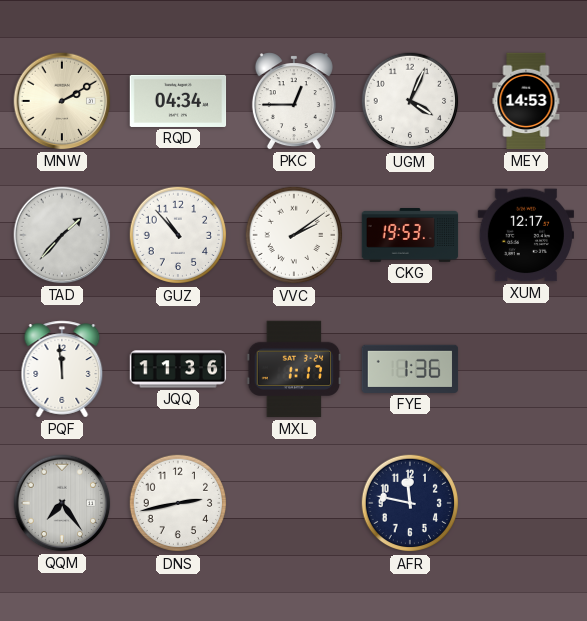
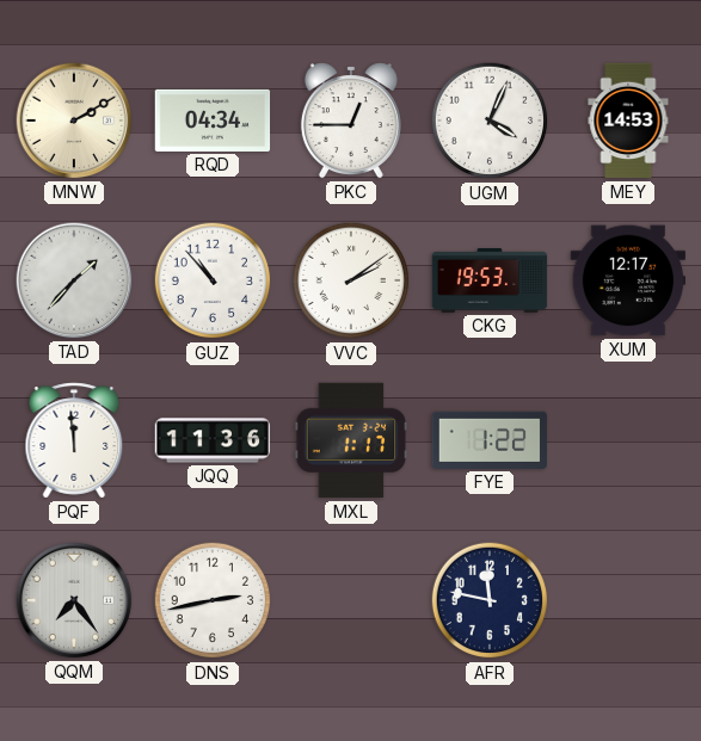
FYE: 1:36 -> 1:22
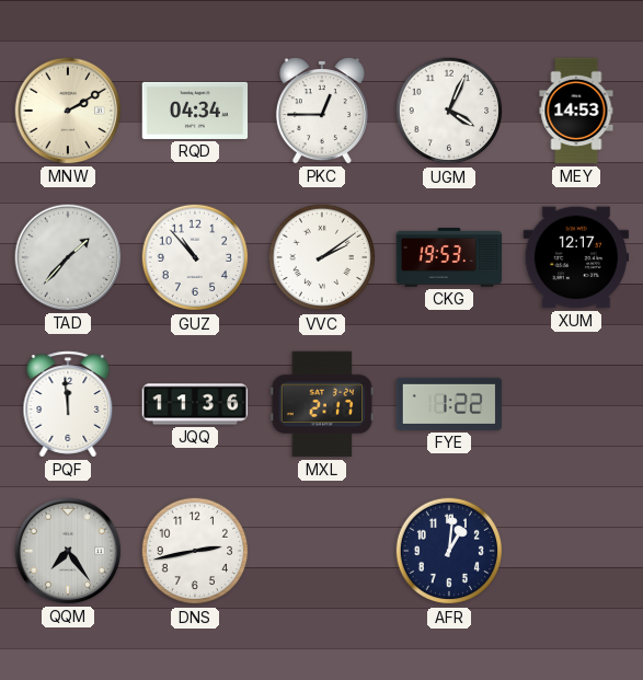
MXL: 1:17 -> 2:17
AFR: 11:47 -> 1:01
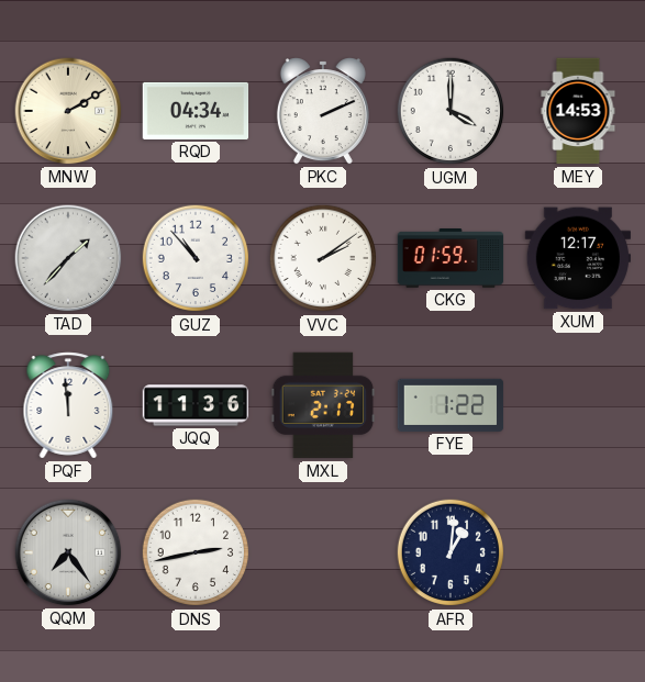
PKC: 12:45 -> 2:11
UGM: 4:04 -> 4:00
CKG: 19:53 -> 01:59
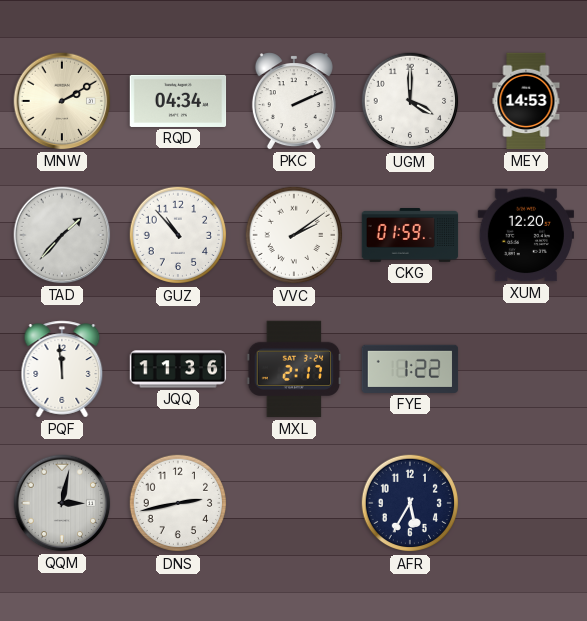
XUM: 12:17 -> 12:20
QQM: 7:24 -> 3:02
AFR: 1:01 -> 5:35
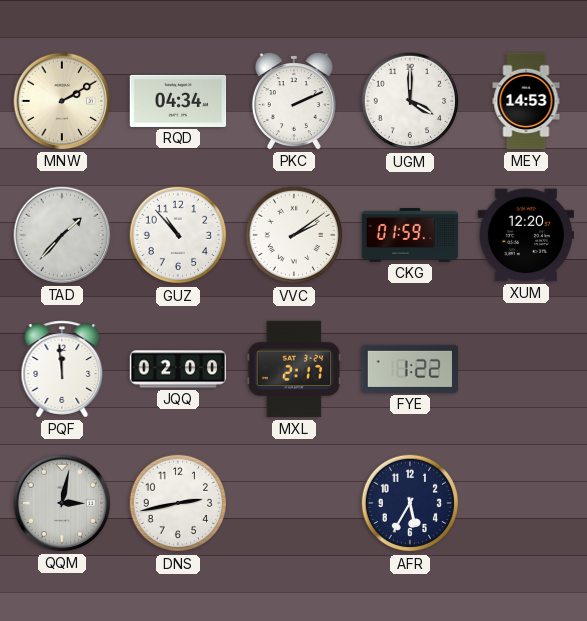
JQQ: 11:36 -> 02:00
